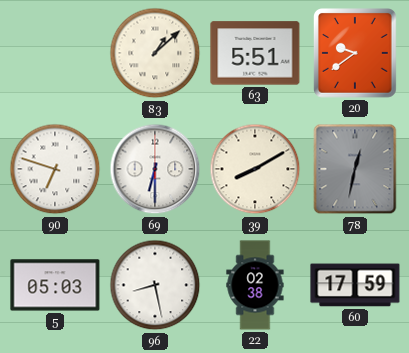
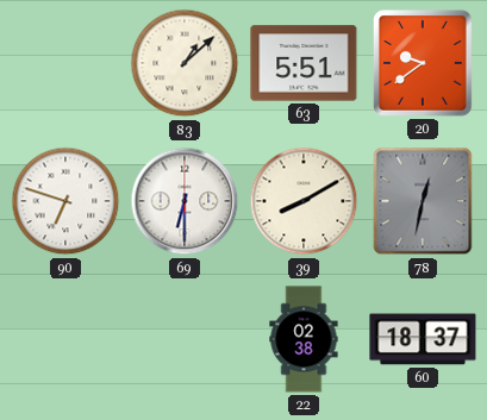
5: 05:03 -> none
96: 8:28 -> none
60: 17:59 -> 18:37
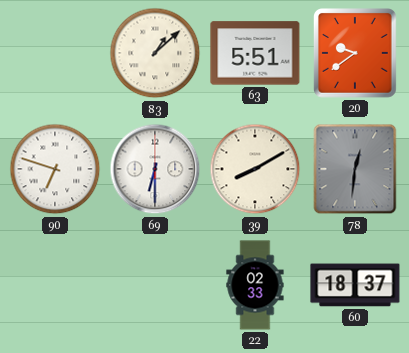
78: 12:32 -> 12:31
22: 02:38 -> 02:33
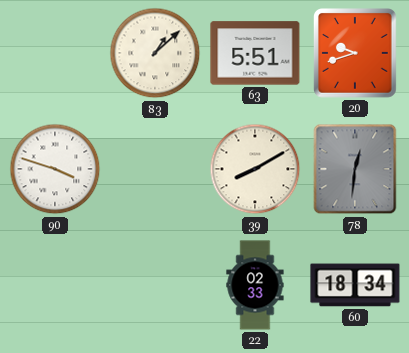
20: 9:39 -> 9:42
90: 6:48 -> 3:48
69: 6:30 -> none
60: 18:37 -> 18:34
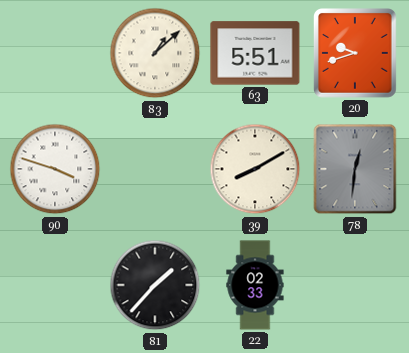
81: none -> 1:37
60: 18:34 -> none
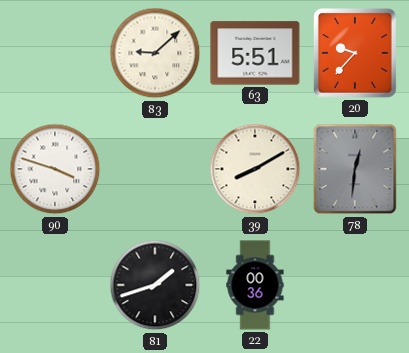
83: 1:08 -> 9:08
20: 9:42 -> 9:37
81: 1:37 -> 1:42
22: 02:33 -> 00:36
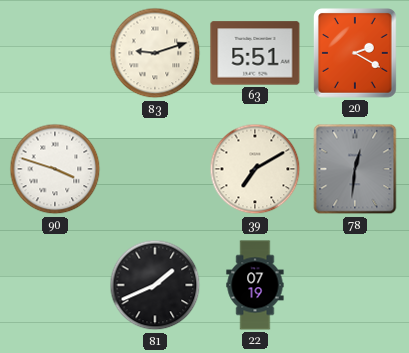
83: 9:08 -> 9:12
20: 9:37 -> 2:20
39: 8:10 -> 7:10
81: 1:42 -> 1:41
22: 00:36 -> 07:19
